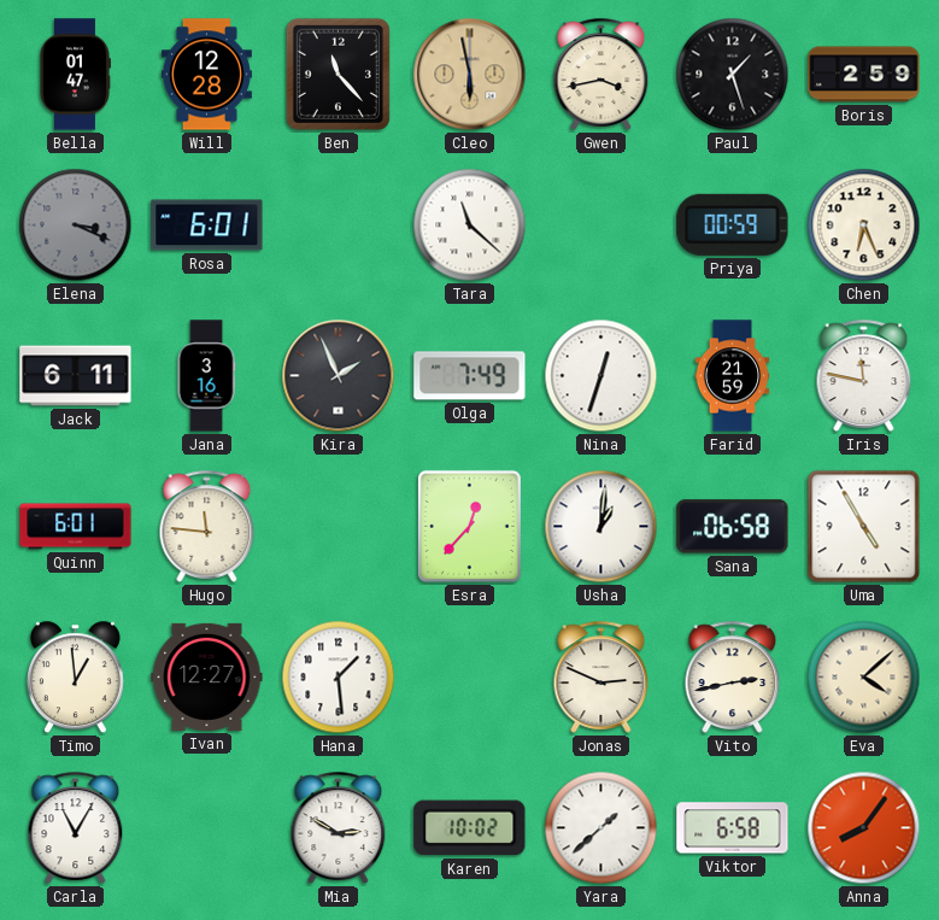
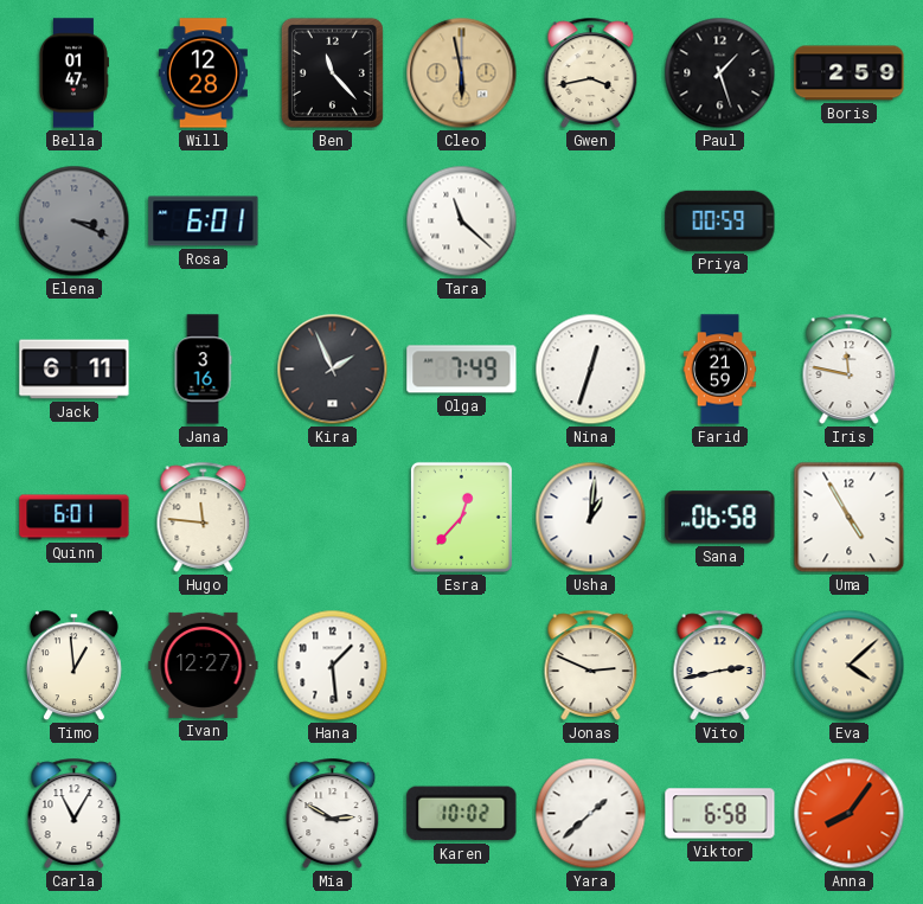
Chen: 6:26 -> none
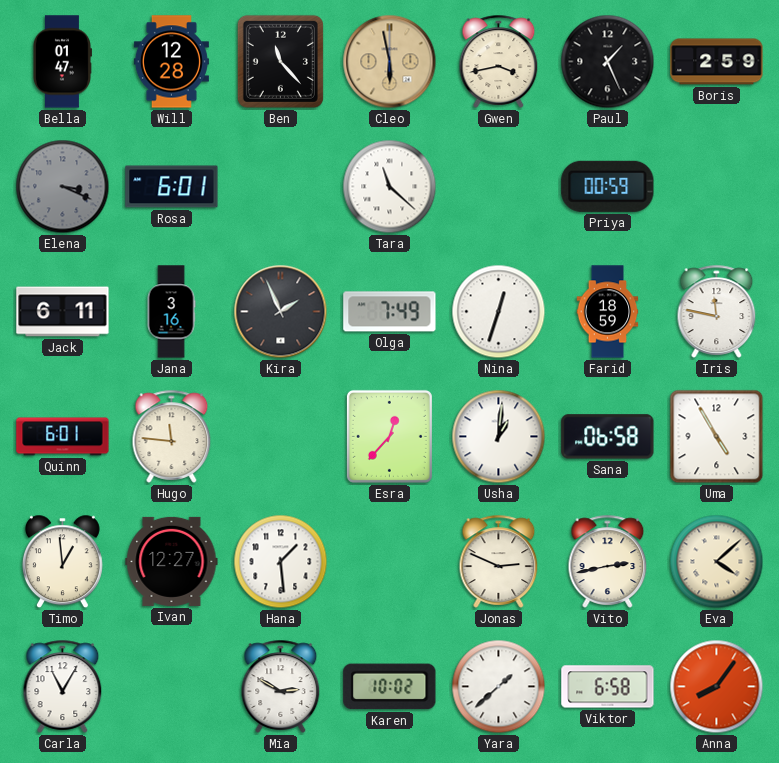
Paul: 1:27 -> 1:26
Farid: 21:59 -> 18:59
